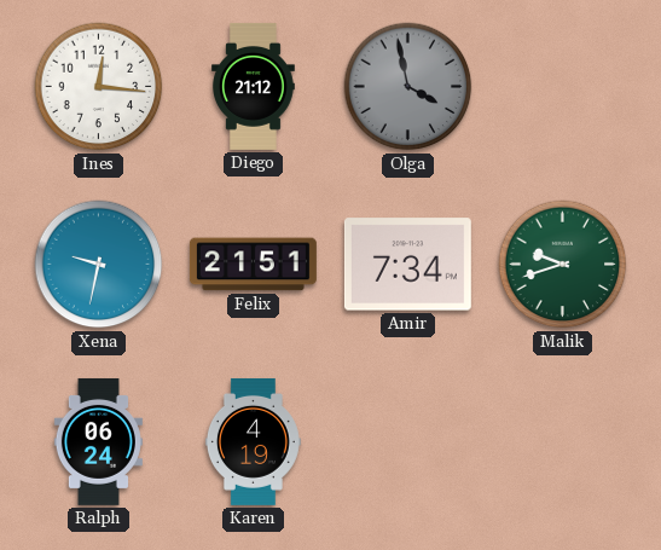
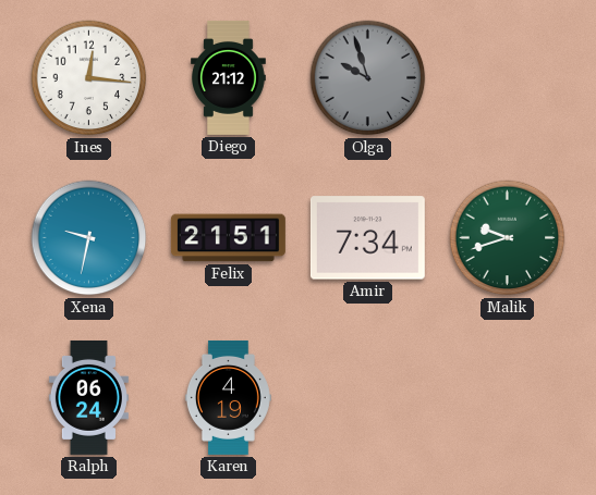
Olga: 3:58 -> 9:57
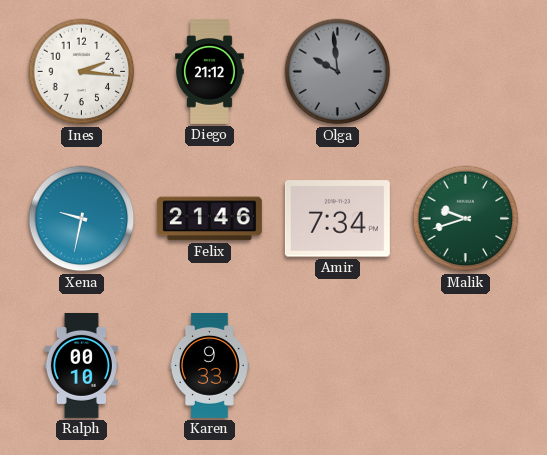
Ines: 12:16 -> 2:16
Olga: 9:57 -> 9:59
Felix: 21:51 -> 21:46
Ralph: 06:24 -> 00:10
Karen: 4:19 -> 9:33
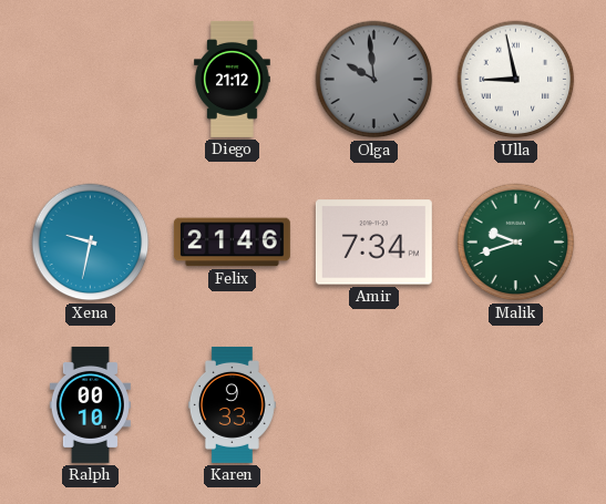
Ines: 2:16 -> none
Ulla: none -> 8:58
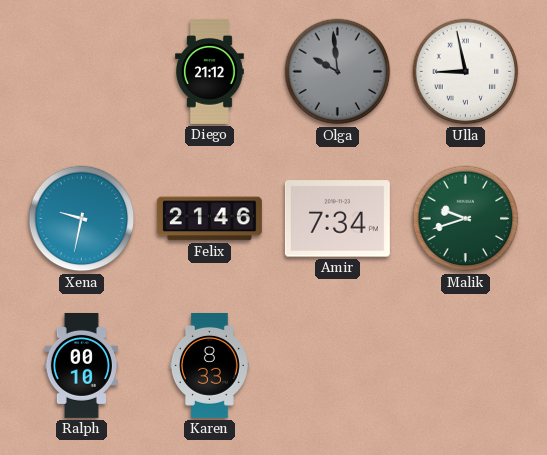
Karen: 9:33 -> 8:33
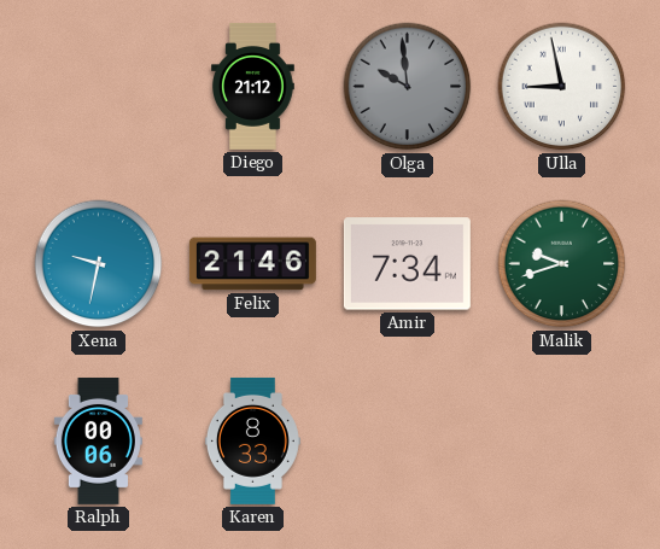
Ralph: 00:10 -> 00:06
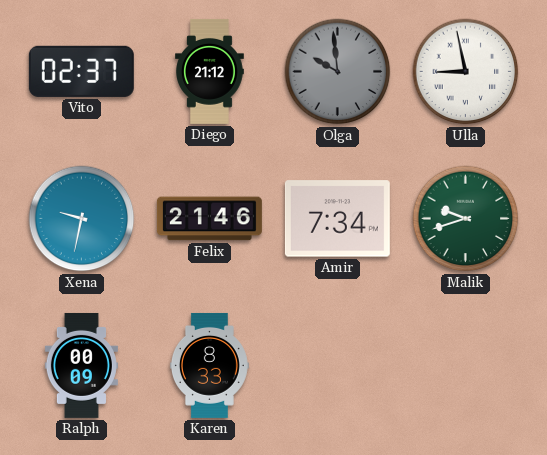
Vito: none -> 02:37
Ralph: 00:06 -> 00:09
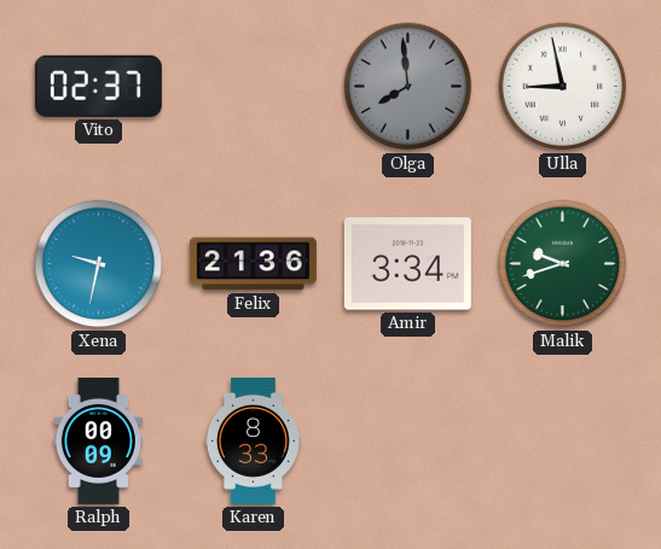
Diego: 21:12 -> none
Olga: 9:59 -> 7:59
Felix: 21:46 -> 21:36
Amir: 7:34 -> 3:34
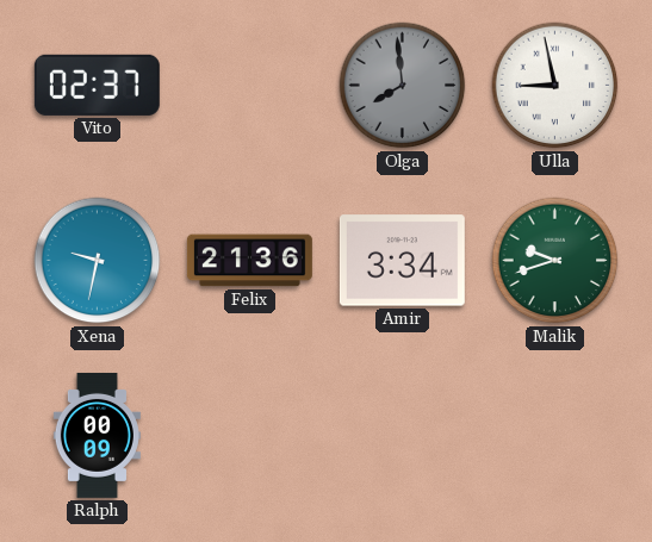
Karen: 8:33 -> none
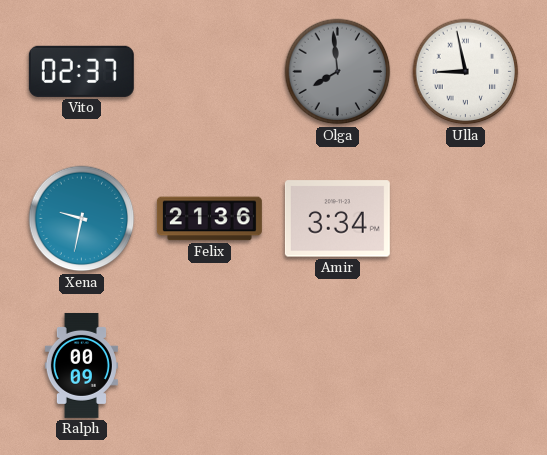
Malik: 9:42 -> none
